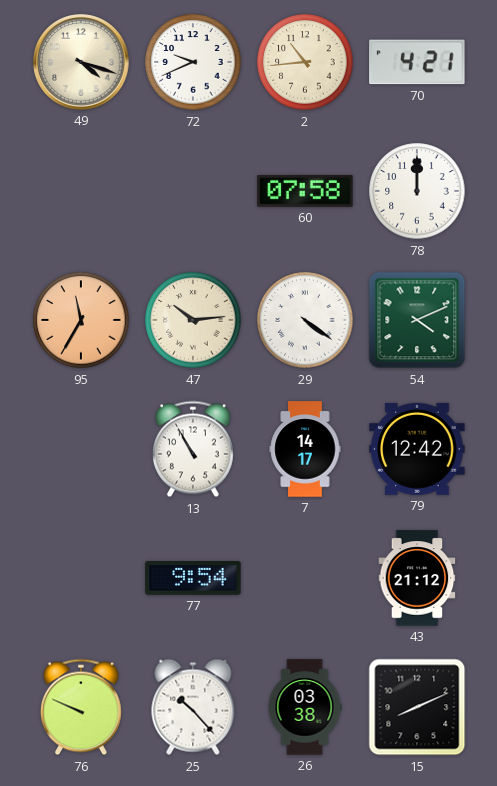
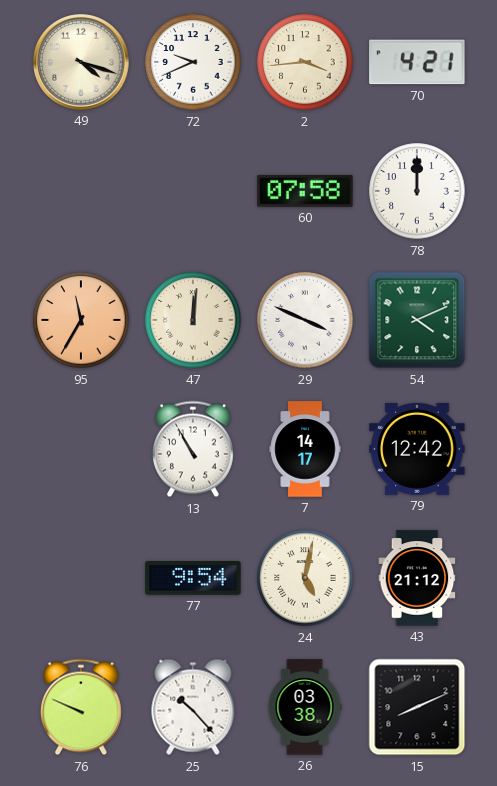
2: 10:44 -> 3:44
47: 10:14 -> 12:01
29: 4:21 -> 3:49
24: none -> 5:02
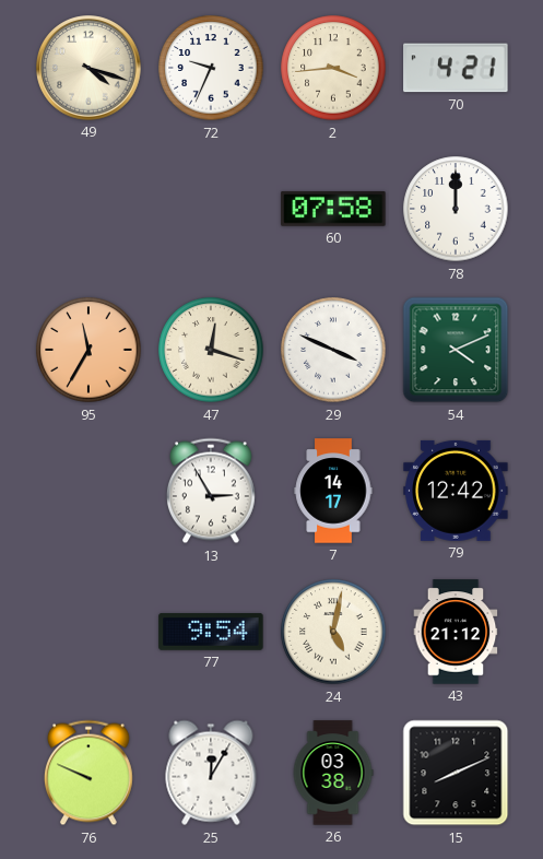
72: 9:41 -> 9:34
47: 12:01 -> 12:18
13: 10:55 -> 2:55
25: 10:23 -> 12:05
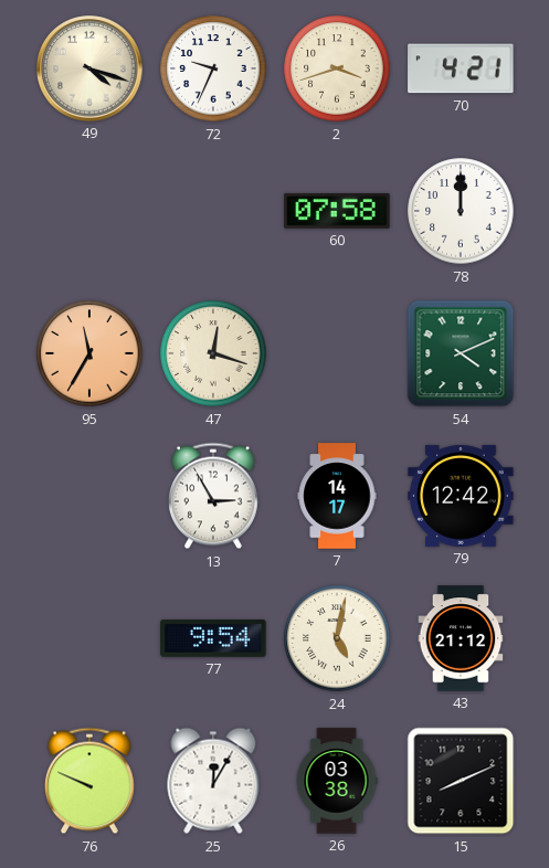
2: 3:44 -> 3:42
29: 3:49 -> none
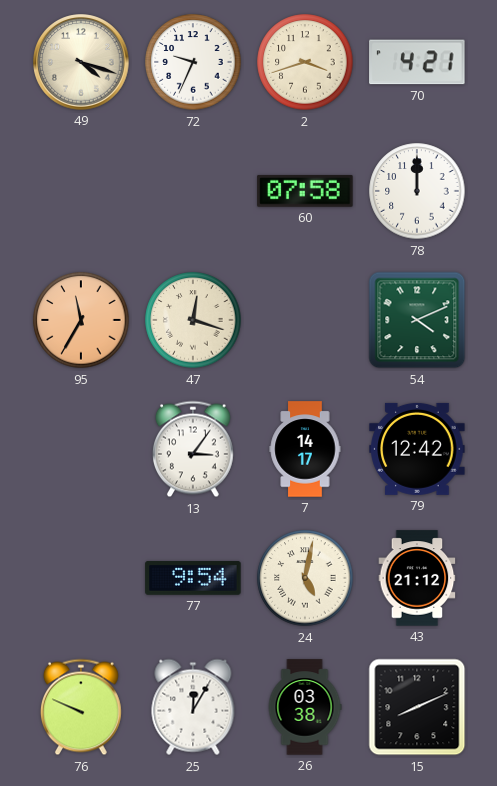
13: 2:55 -> 3:06
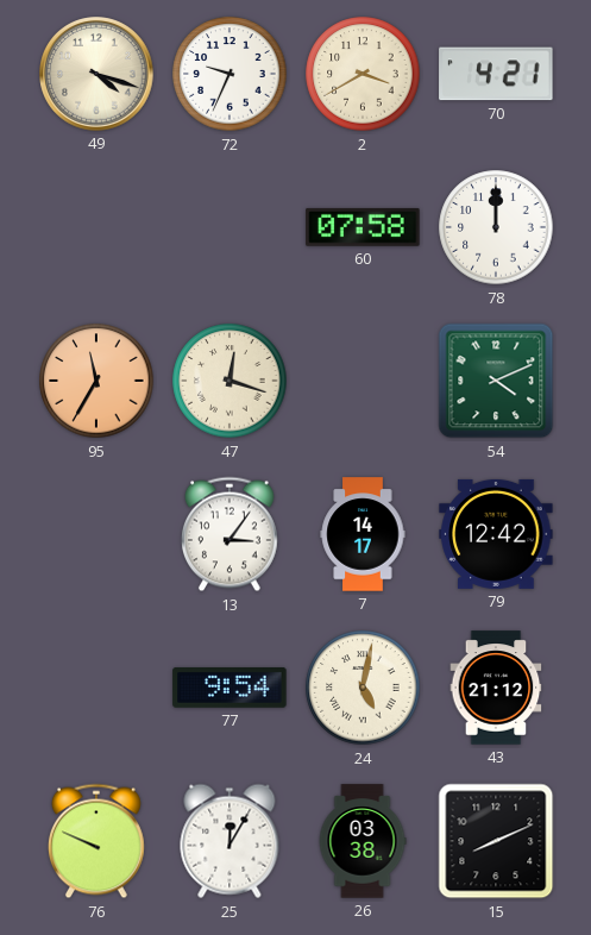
2: 3:42 -> 3:40
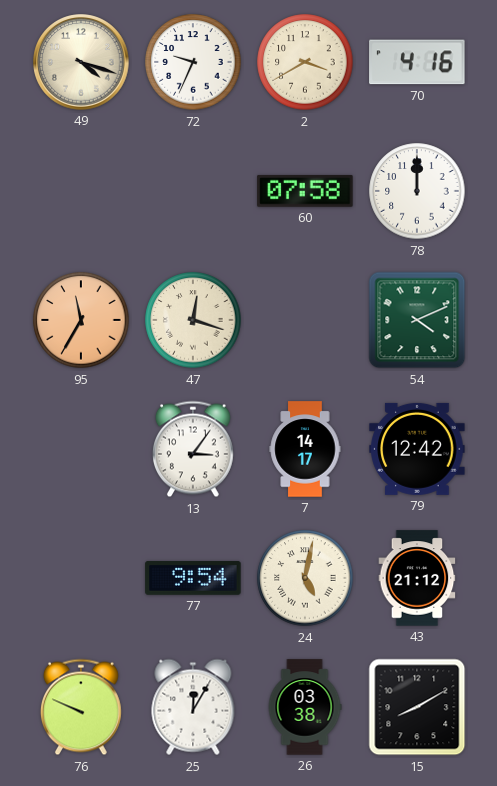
70: 4:21 -> 4:16
15: 8:11 -> 8:10
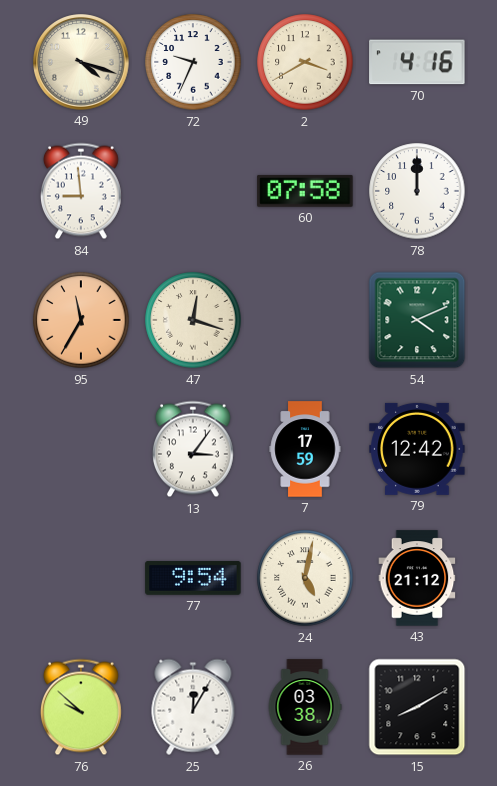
84: none -> 8:59
7: 14:17 -> 17:59
76: 9:49 -> 9:52
